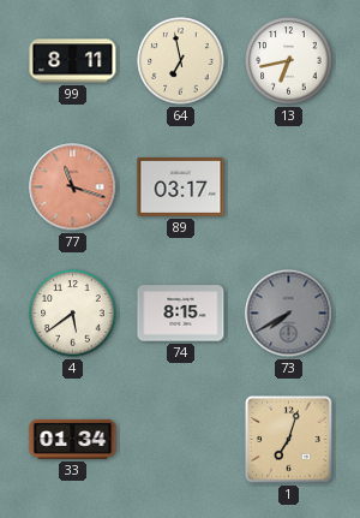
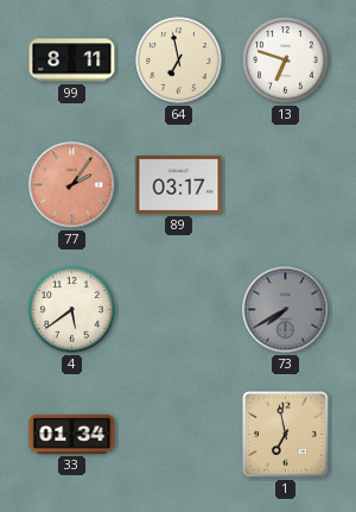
13: 6:43 -> 6:48
77: 11:18 -> 2:06
74: 8:15 -> none
1: 7:03 -> 6:58
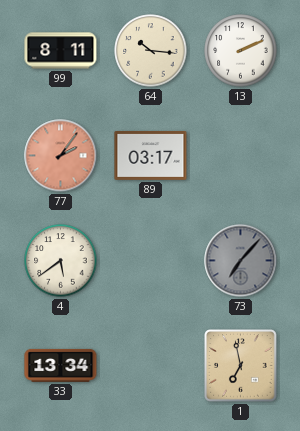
64: 6:58 -> 10:16
13: 6:48 -> 2:11
73: 7:40 -> 7:07
33: 01:34 -> 13:34
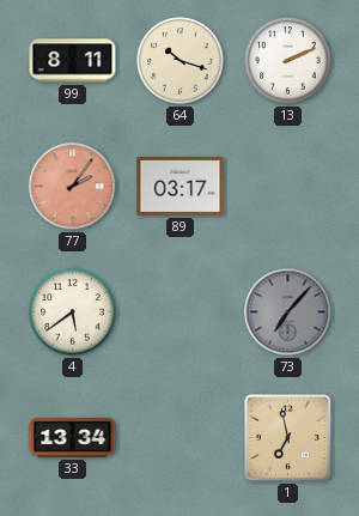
64: 10:16 -> 10:18
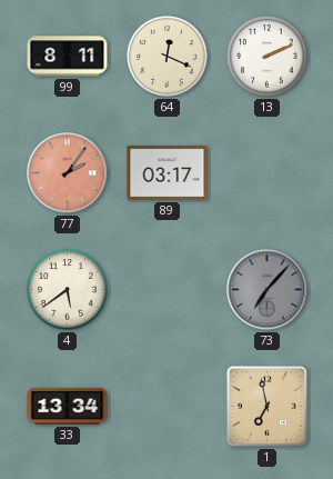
64: 10:18 -> 12:19
